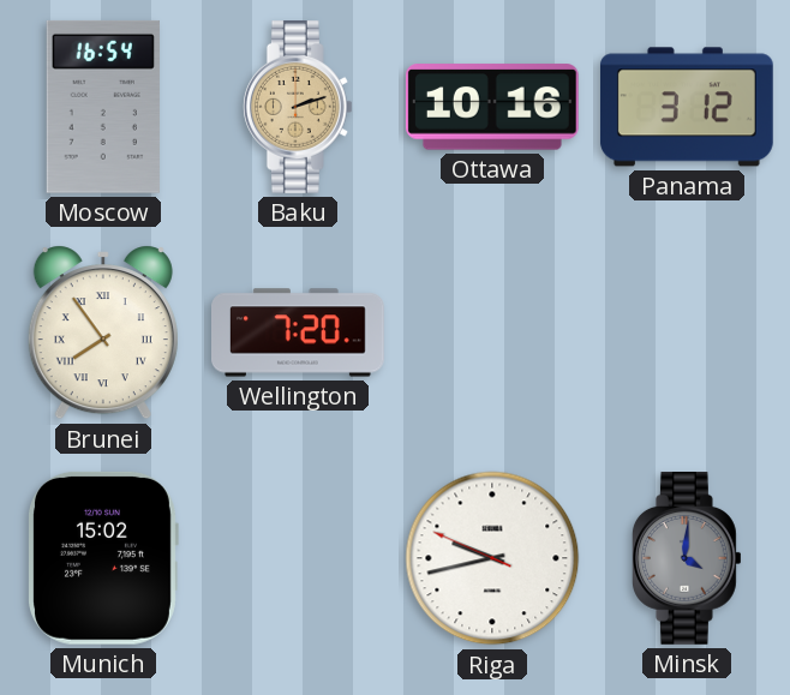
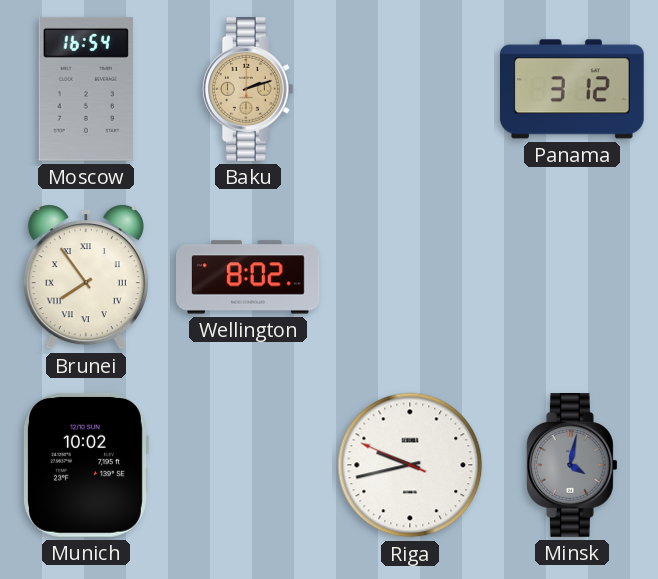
Ottawa: 10:16 -> none
Wellington: 7:20 -> 8:02
Munich: 15:02 -> 10:02
Minsk: 4:01 -> 4:02
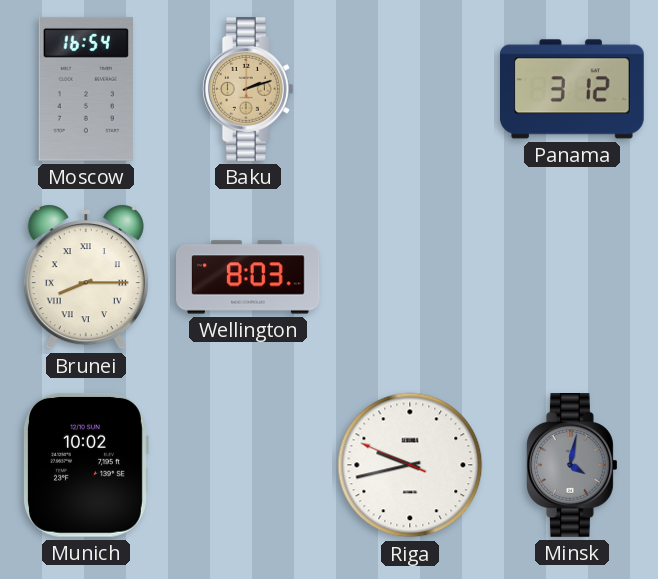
Brunei: 7:54 -> 8:15
Wellington: 8:02 -> 8:03
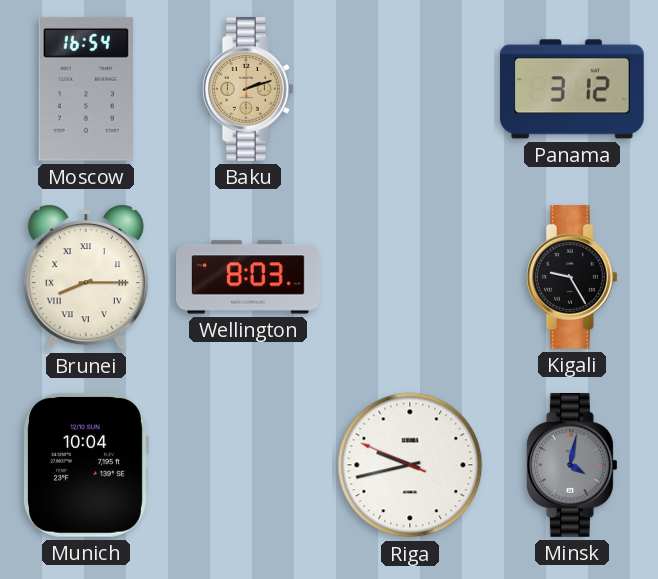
Kigali: none -> 9:25
Munich: 10:02 -> 10:04
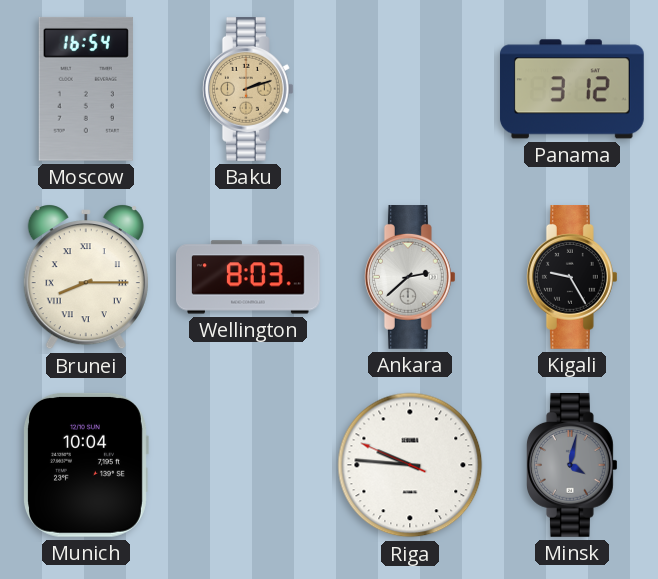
Ankara: none -> 2:38
Riga: 9:42 -> 9:45
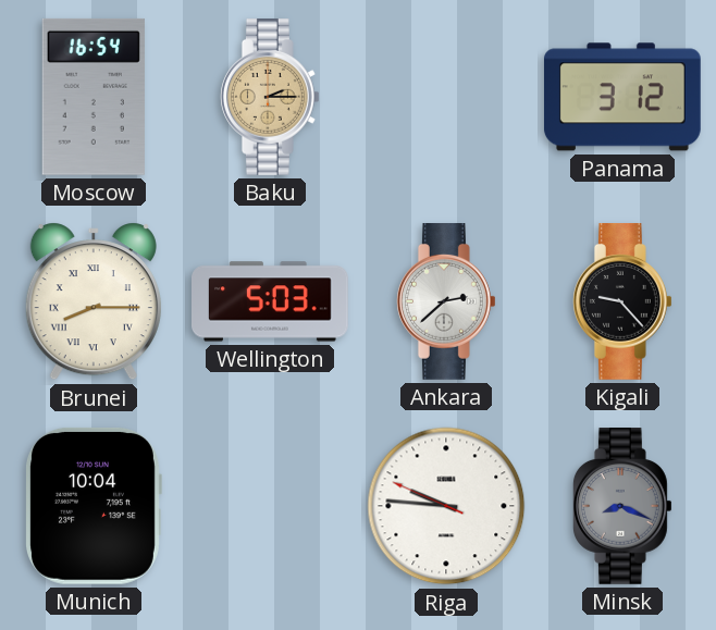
Baku: 2:12 -> 2:15
Wellington: 8:03 -> 5:03
Kigali: 9:25 -> 9:23
Minsk: 4:02 -> 8:19
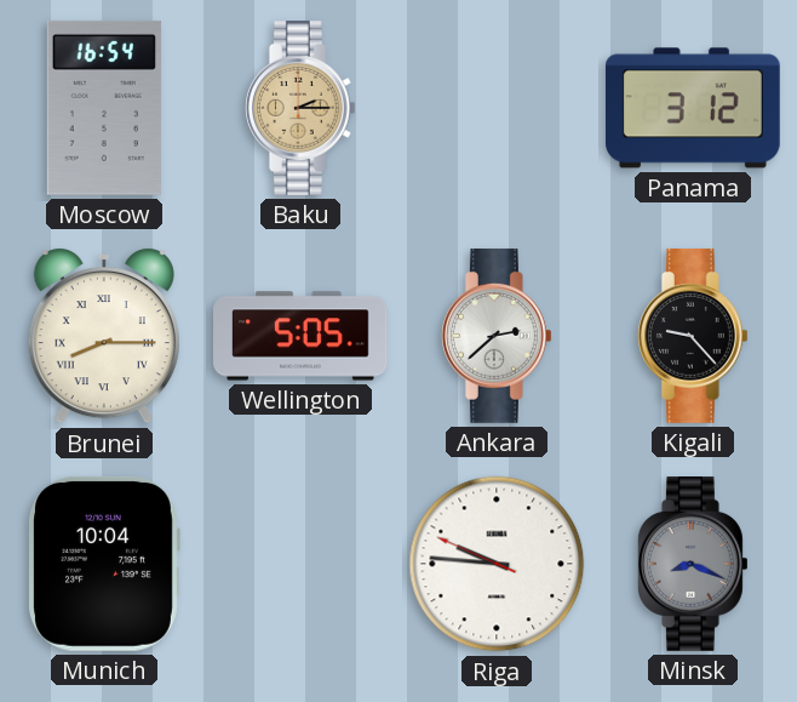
Wellington: 5:03 -> 5:05
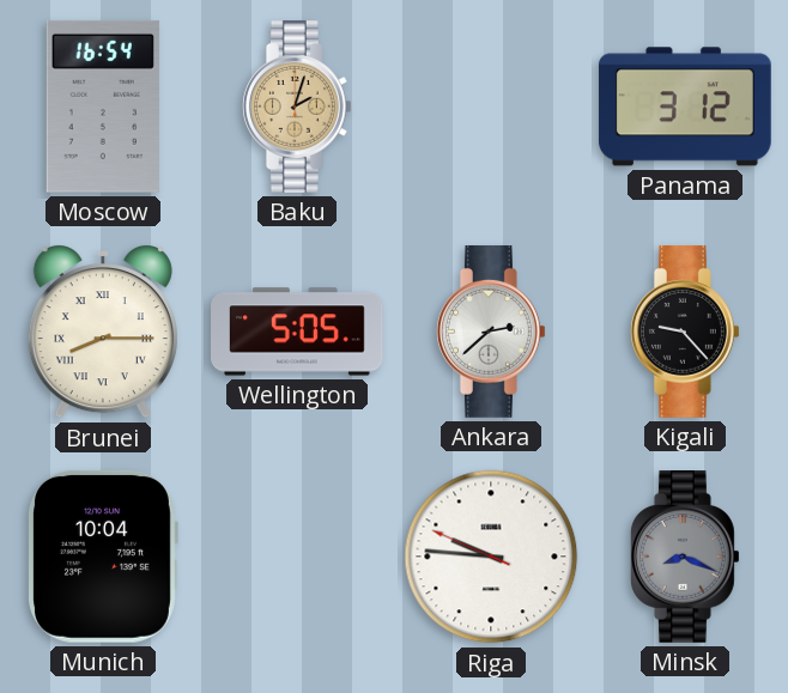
Baku: 2:15 -> 2:03
